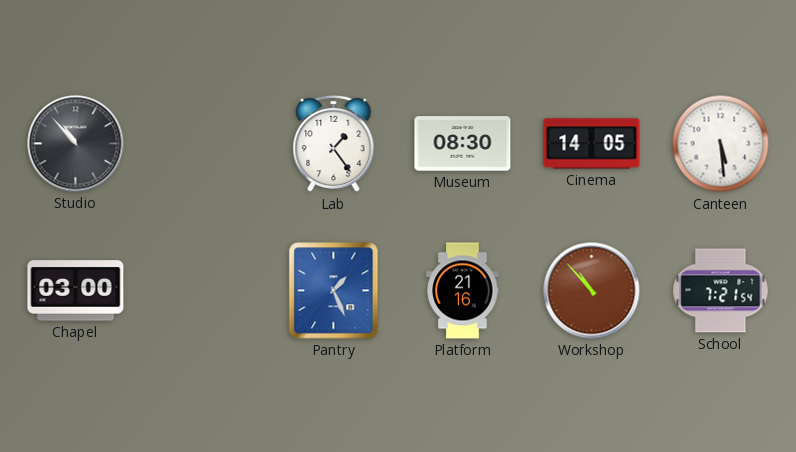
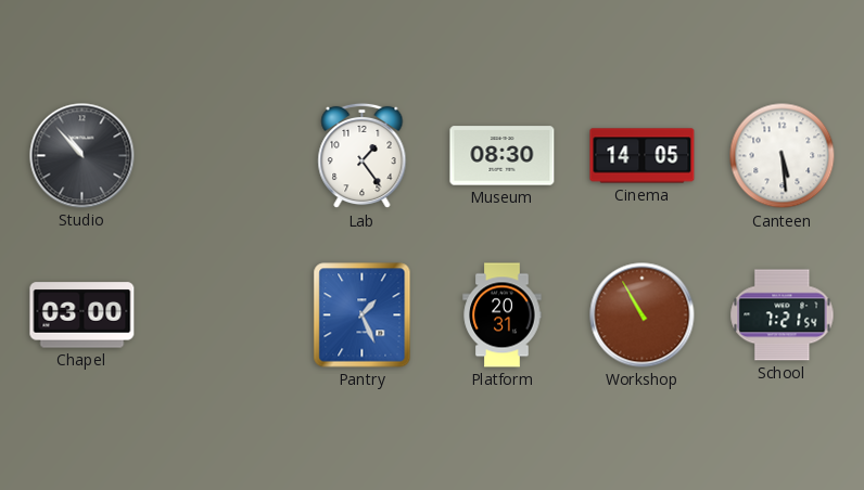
Platform: 21:16 -> 20:31
Workshop: 10:53 -> 10:55
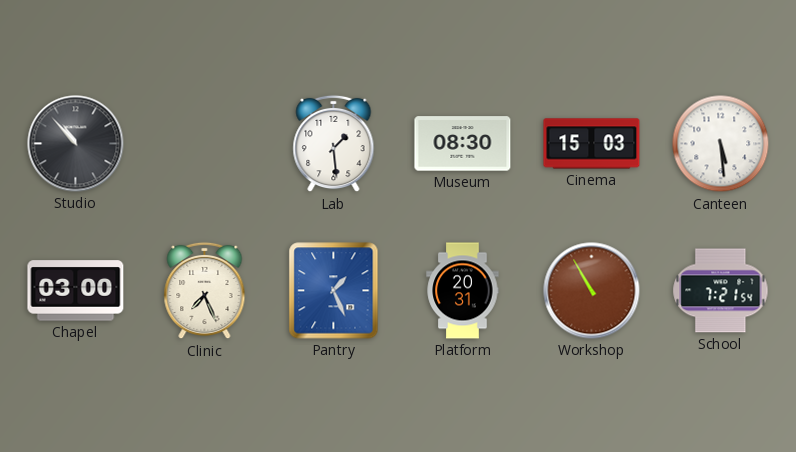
Lab: 1:24 -> 1:29
Cinema: 14:05 -> 15:03
Clinic: none -> 7:26
